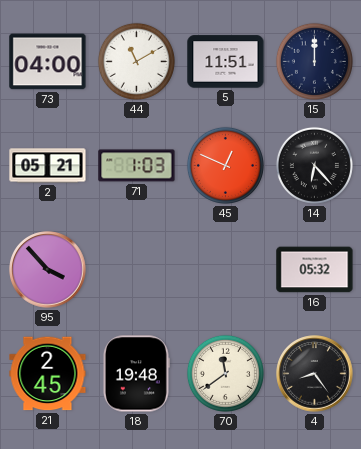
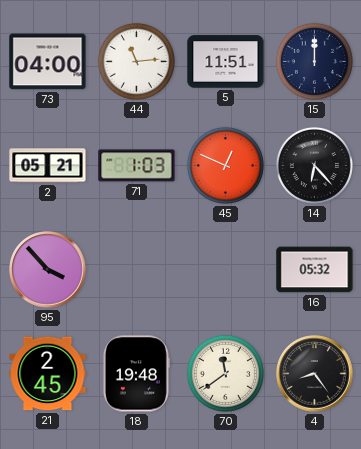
44: 11:10 -> 11:14
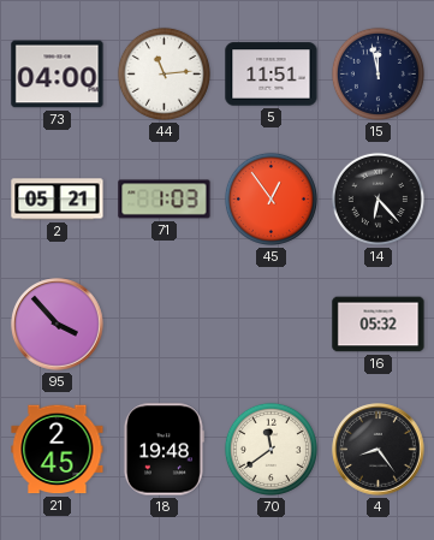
15: 12:00 -> 11:58
45: 12:49 -> 12:54
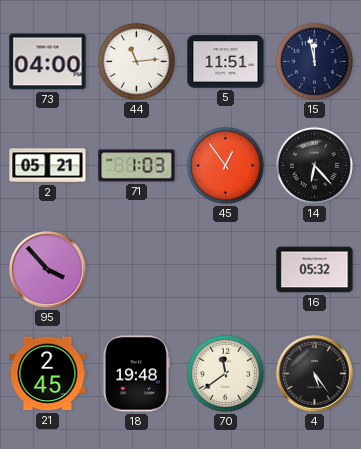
4: 8:24 -> 5:24
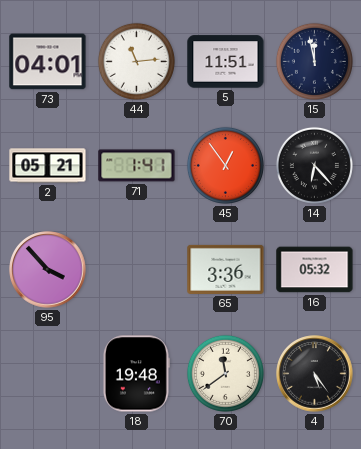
73: 04:00 -> 04:01
71: 1:03 -> 1:41
65: none -> 3:36
21: 2:45 -> none
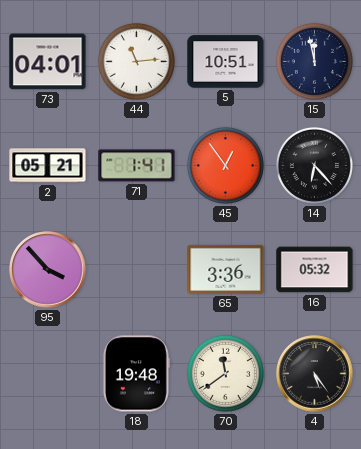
5: 11:51 -> 10:51
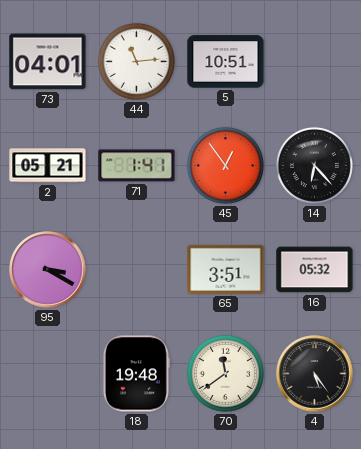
15: 11:58 -> none
95: 3:53 -> 3:20
65: 3:36 -> 3:51
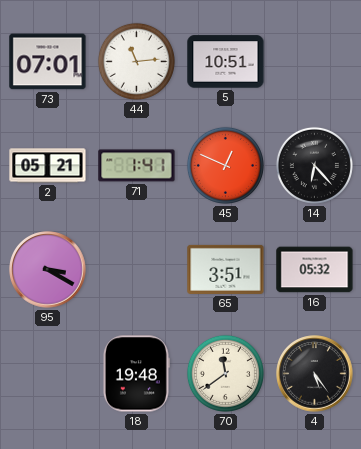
73: 04:01 -> 07:01
45: 12:54 -> 12:49
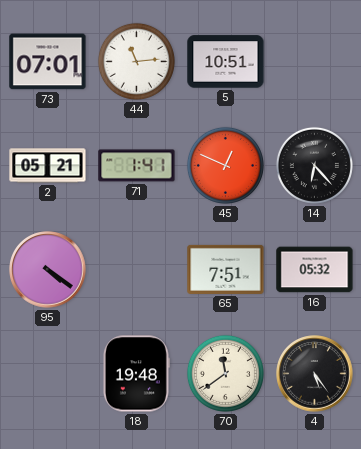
95: 3:20 -> 4:21
65: 3:51 -> 7:51
